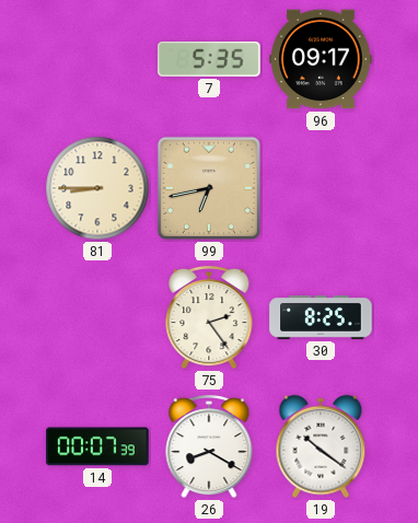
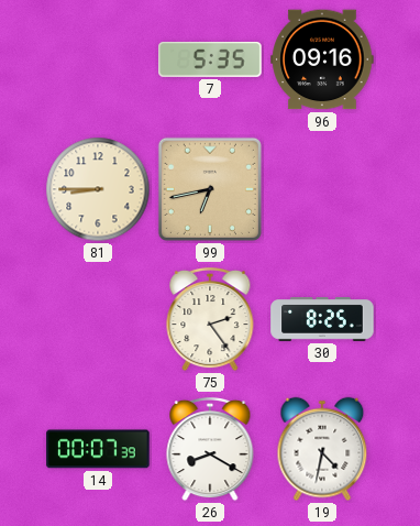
96: 09:17 -> 09:16
19: 10:21 -> 4:32
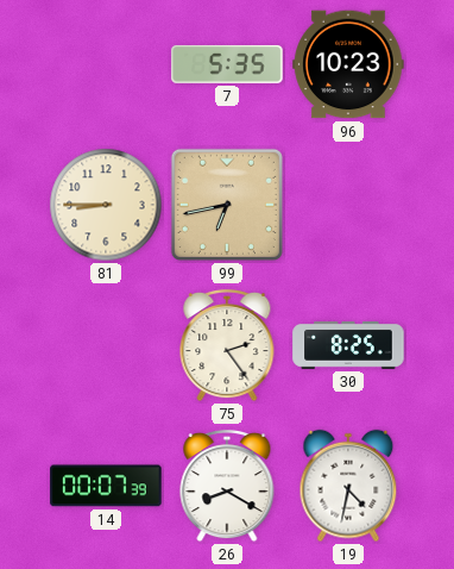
96: 09:16 -> 10:23
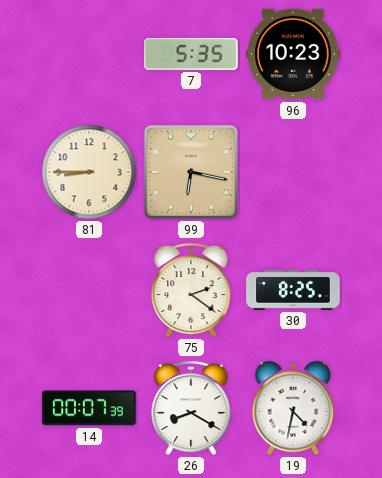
99: 6:43 -> 6:17
75: 2:24 -> 2:21
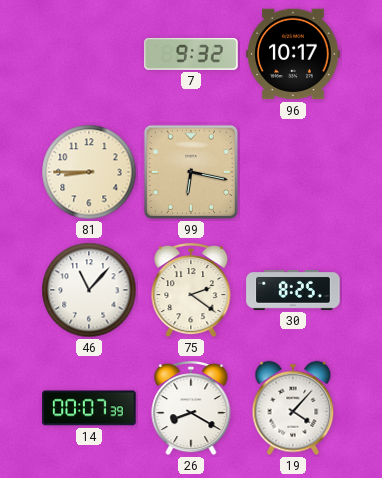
7: 5:35 -> 9:32
96: 10:23 -> 10:17
46: none -> 11:07
19: 4:32 -> 4:07
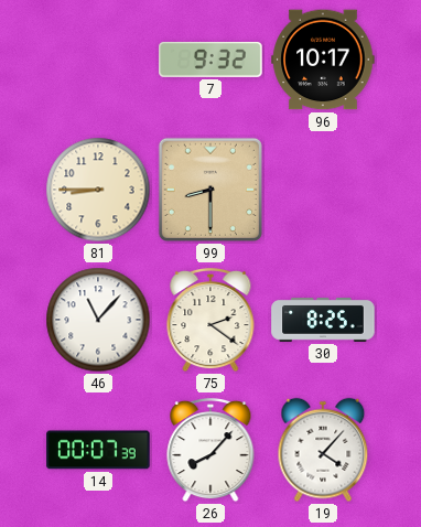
99: 6:17 -> 8:30
26: 8:20 -> 8:07
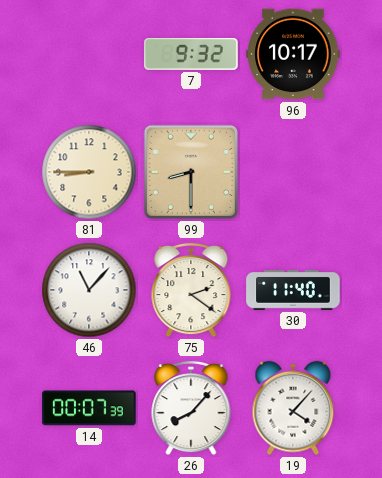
30: 8:25 -> 11:40
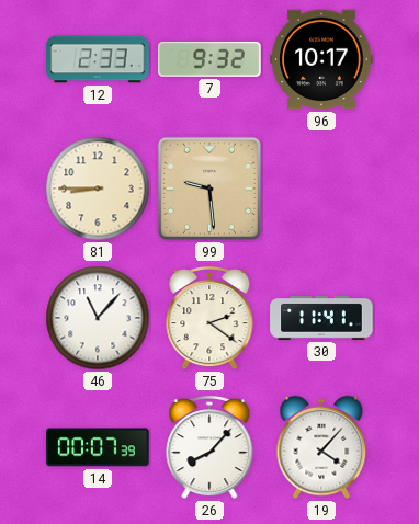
12: none -> 2:33
99: 8:30 -> 9:29
30: 11:40 -> 11:41
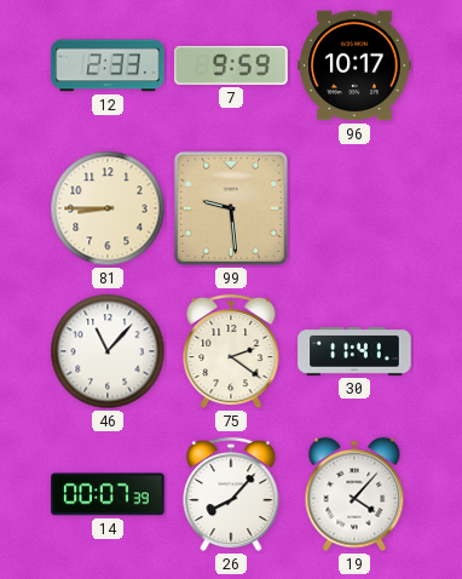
7: 9:32 -> 9:59
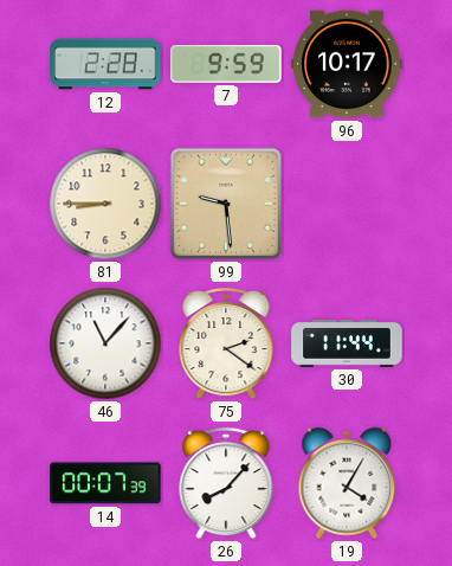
12: 2:33 -> 2:28
30: 11:41 -> 11:44
19: 4:07 -> 4:05
